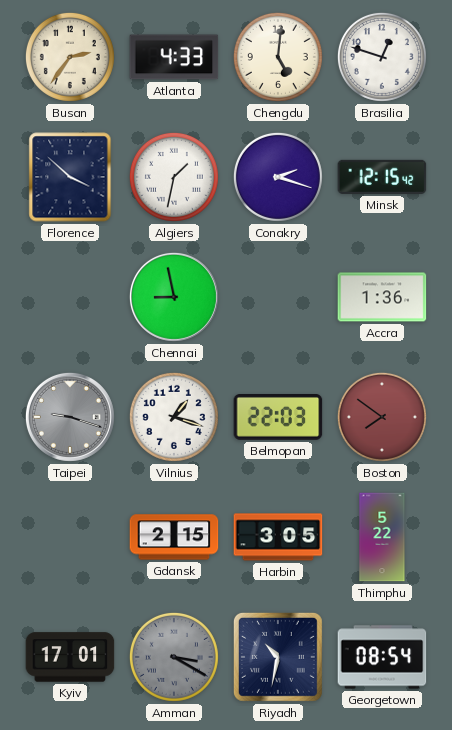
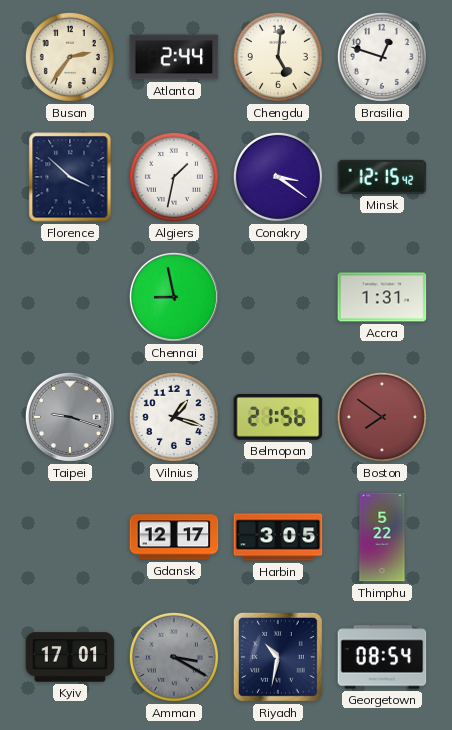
Atlanta: 4:33 -> 2:44
Conakry: 2:18 -> 3:21
Accra: 1:36 -> 1:31
Belmopan: 22:03 -> 21:56
Gdansk: 2:15 -> 12:17
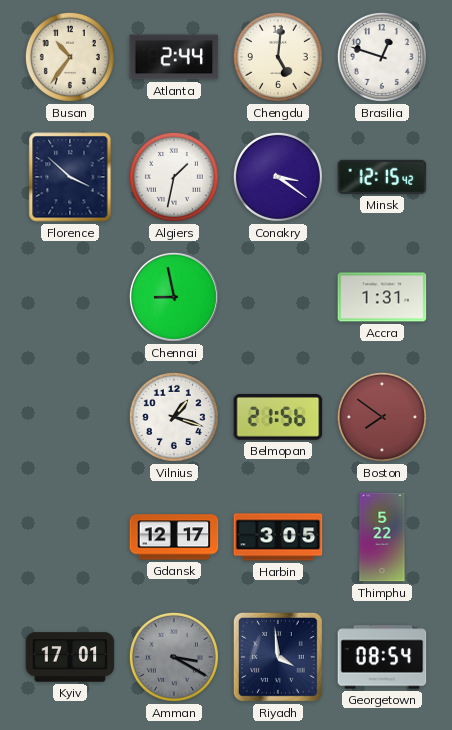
Busan: 2:36 -> 10:36
Taipei: 9:18 -> none
Riyadh: 10:32 -> 3:59
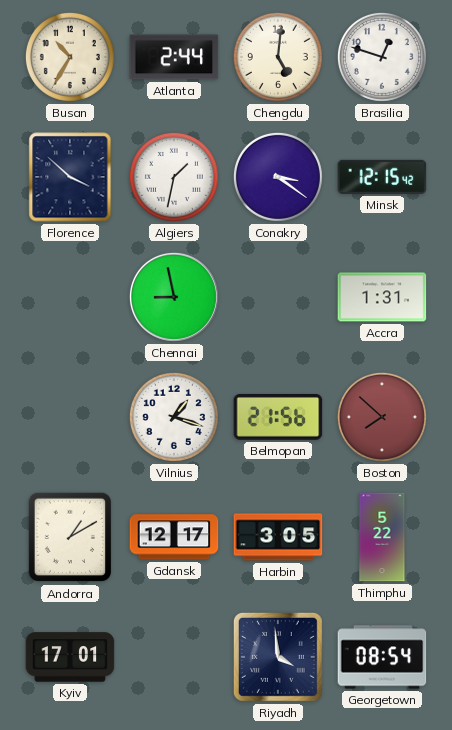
Busan: 10:36 -> 10:35
Boston: 7:51 -> 7:52
Andorra: none -> 1:10
Amman: 3:20 -> none
